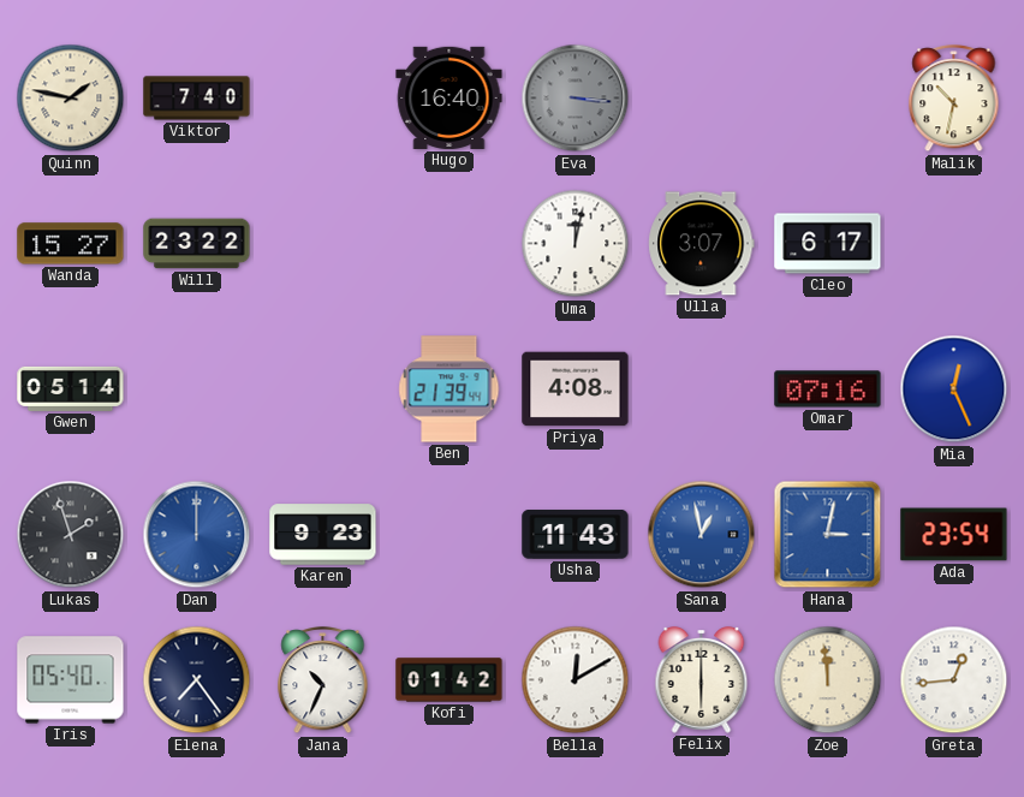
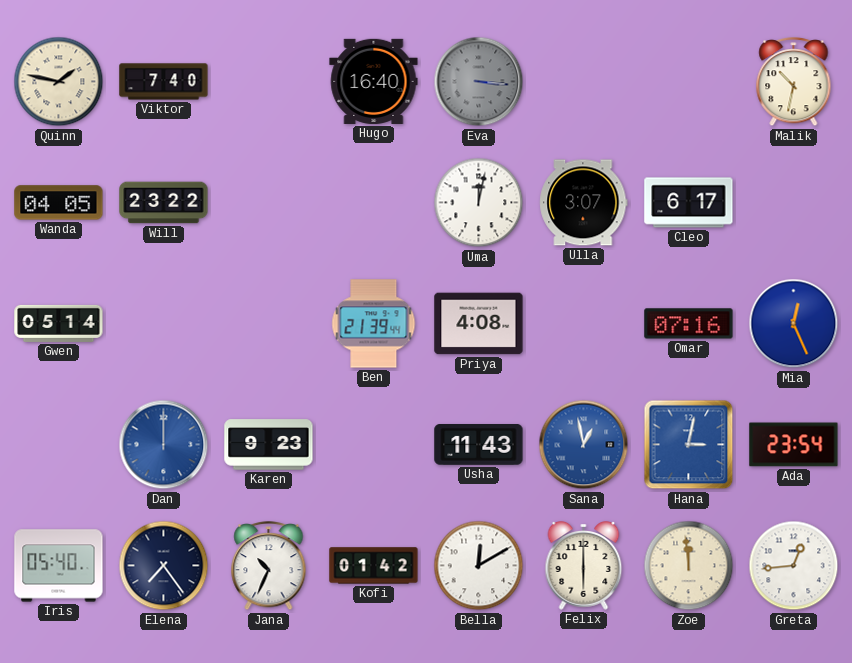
Wanda: 15:27 -> 04:05
Lukas: 1:57 -> none
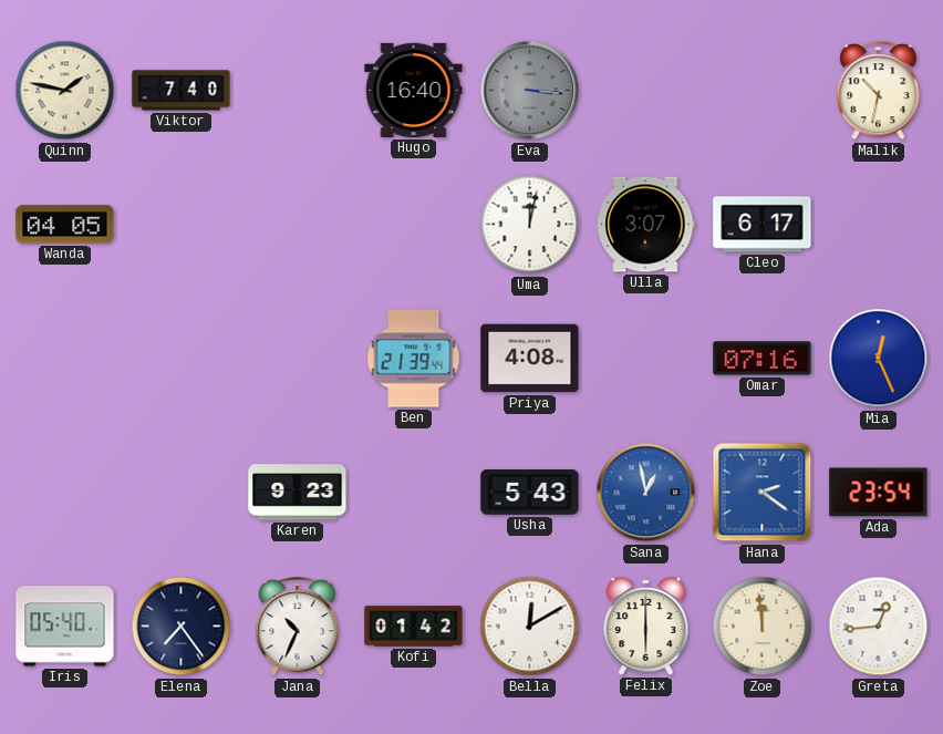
Will: 23:22 -> none
Gwen: 05:14 -> none
Dan: 12:00 -> none
Usha: 11:43 -> 5:43
Hana: 3:02 -> 2:21
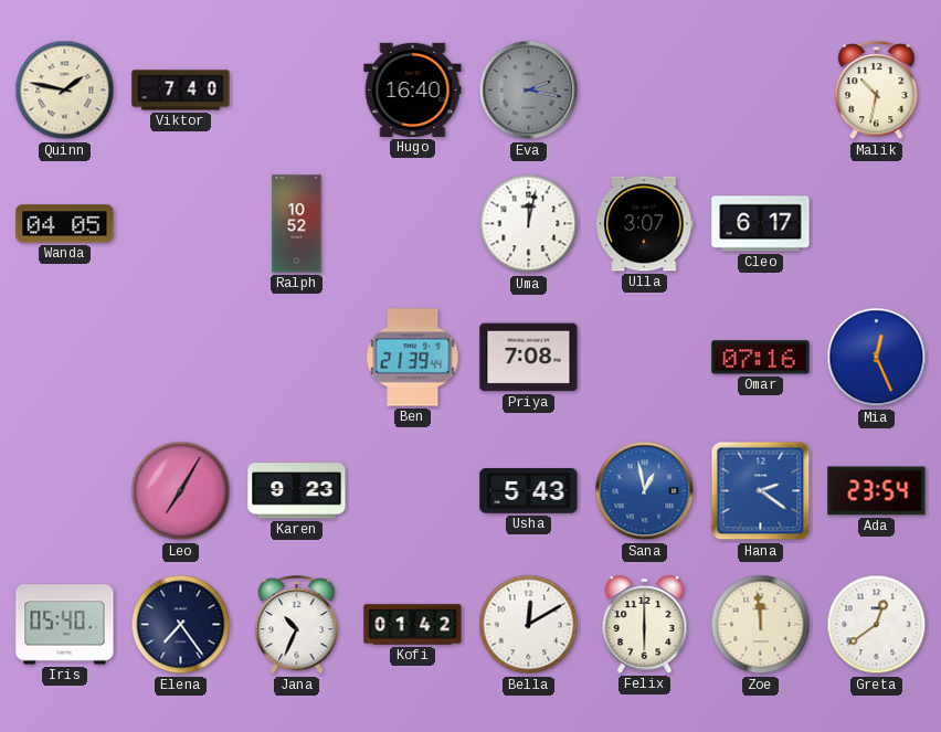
Eva: 3:16 -> 2:17
Ralph: none -> 10:52
Priya: 4:08 -> 7:08
Leo: none -> 7:05
Greta: 12:44 -> 12:39
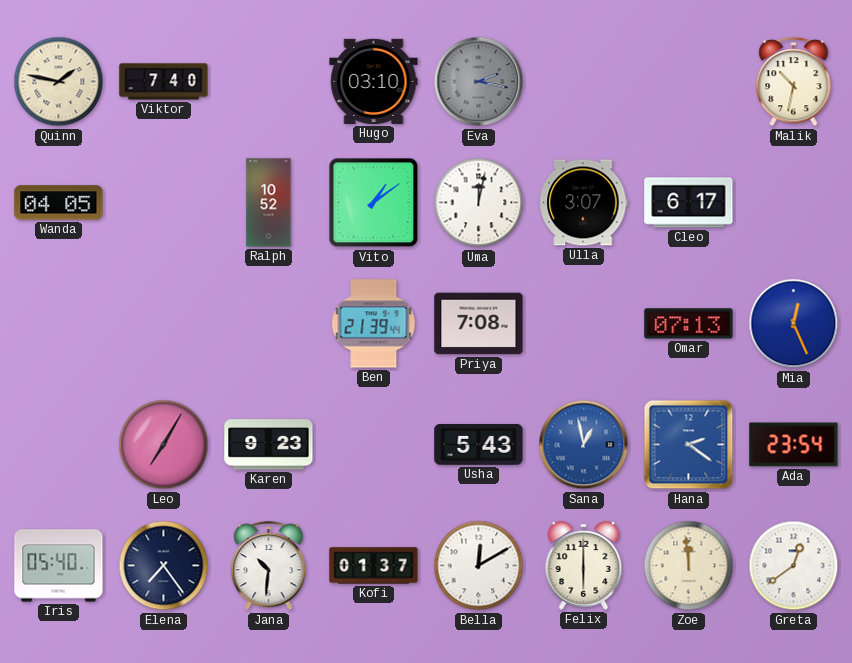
Hugo: 16:40 -> 03:10
Vito: none -> 1:09
Omar: 07:16 -> 07:13
Jana: 10:34 -> 10:31
Kofi: 01:42 -> 01:37
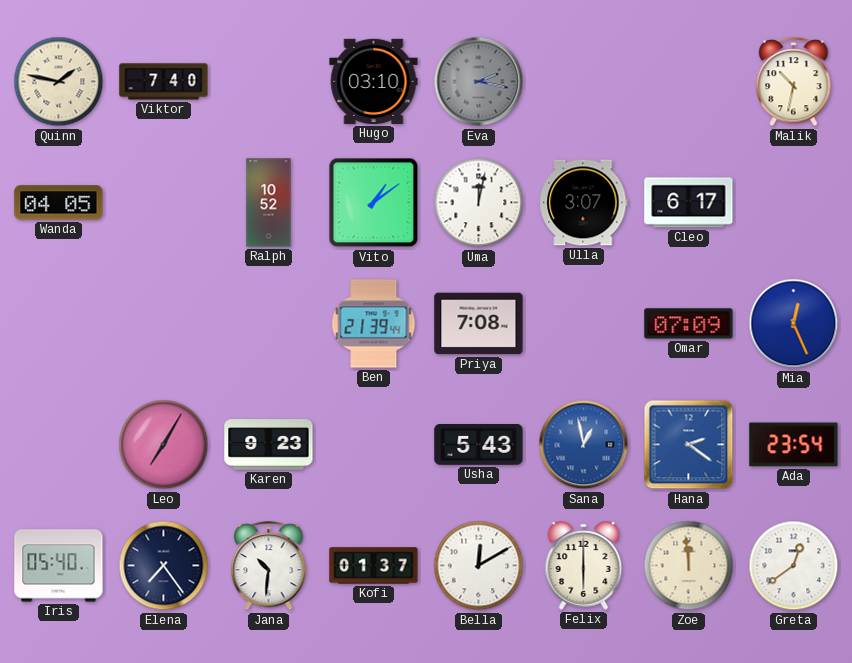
Omar: 07:13 -> 07:09
